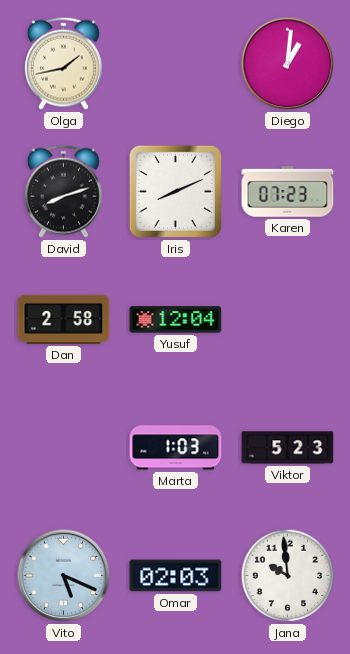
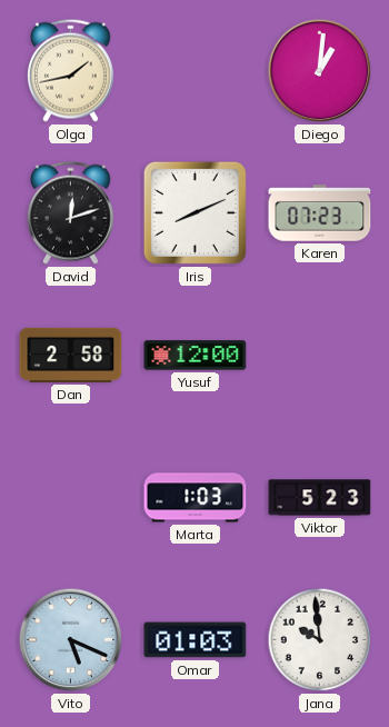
David: 8:12 -> 12:12
Yusuf: 12:04 -> 12:00
Omar: 02:03 -> 01:03
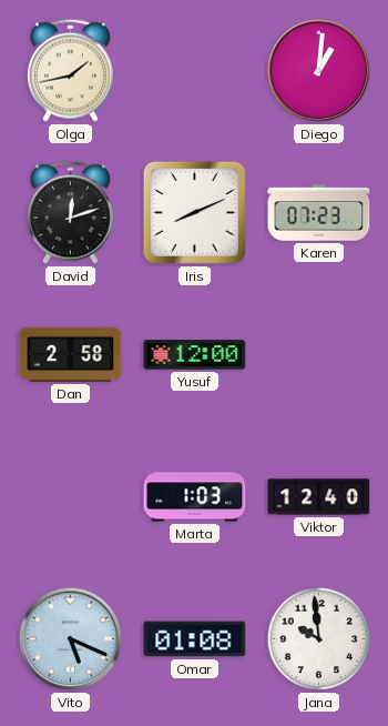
Viktor: 5:23 -> 12:40
Omar: 01:03 -> 01:08
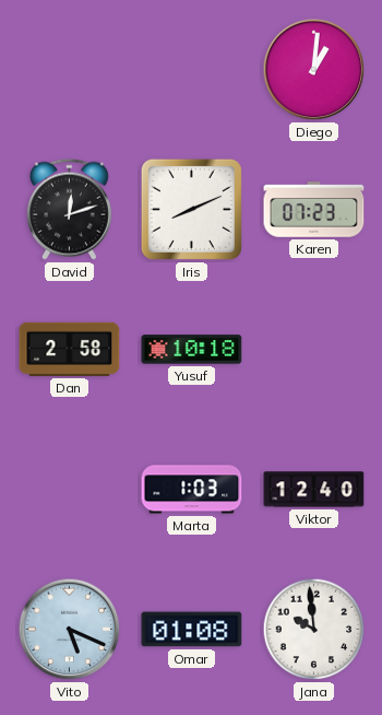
Olga: 1:43 -> none
Yusuf: 12:00 -> 10:18
